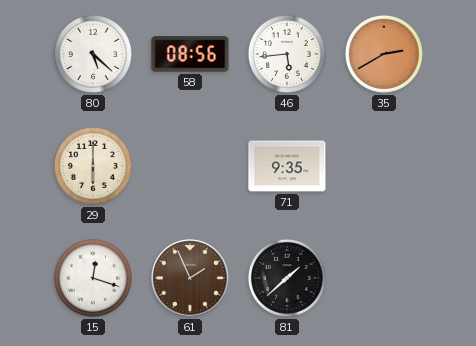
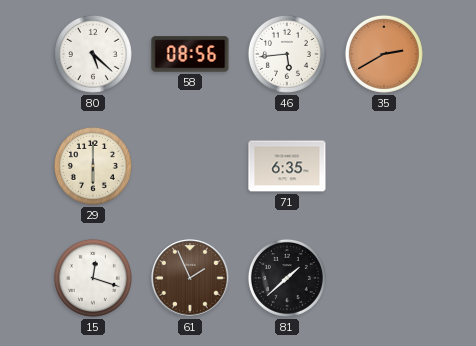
71: 9:35 -> 6:35
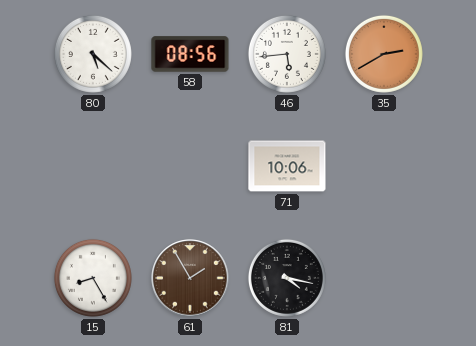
29: 6:00 -> none
71: 6:35 -> 10:06
15: 12:18 -> 8:25
61: 1:56 -> 1:55
81: 1:38 -> 4:17
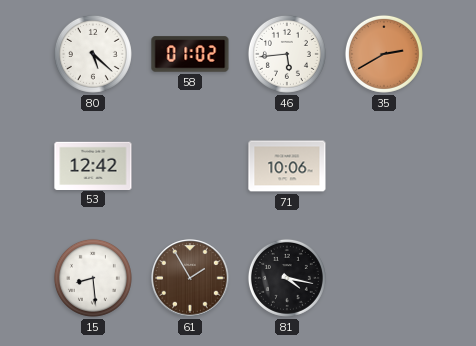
58: 08:56 -> 01:02
53: none -> 12:42
15: 8:25 -> 8:29
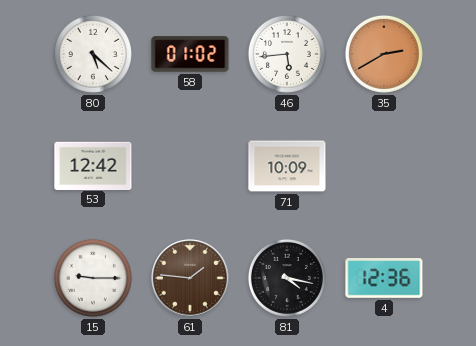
71: 10:06 -> 10:09
15: 8:29 -> 9:15
61: 1:55 -> 1:46
4: none -> 12:36
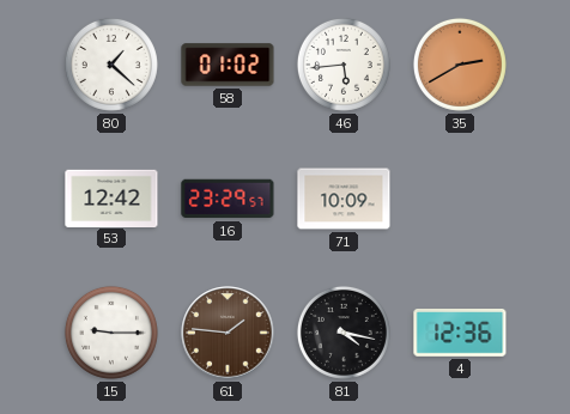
80: 5:22 -> 1:22
16: none -> 23:29
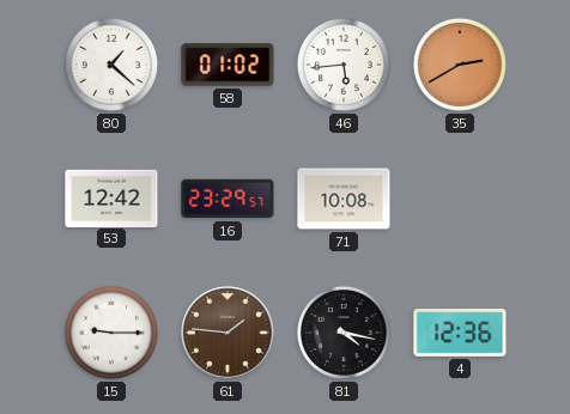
71: 10:09 -> 10:08
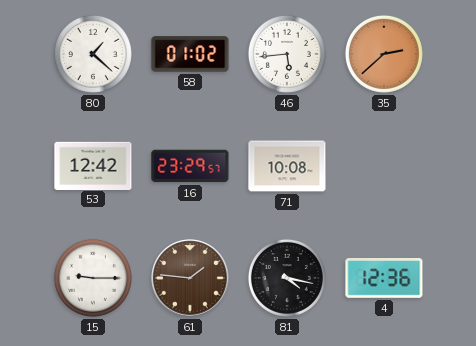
35: 2:40 -> 2:38
